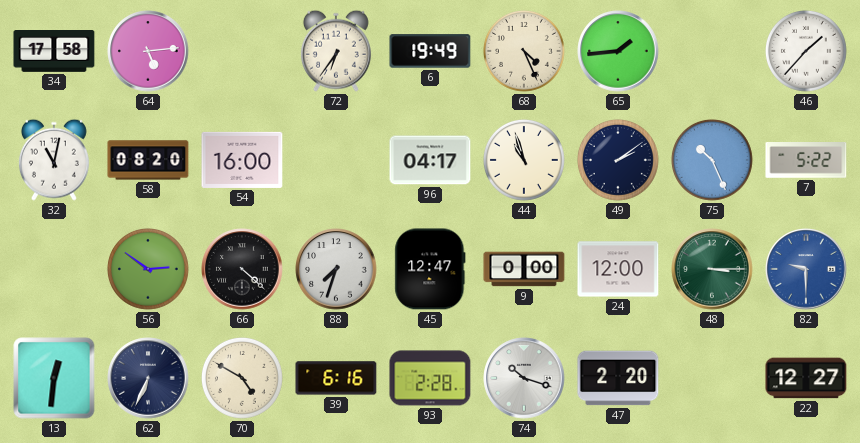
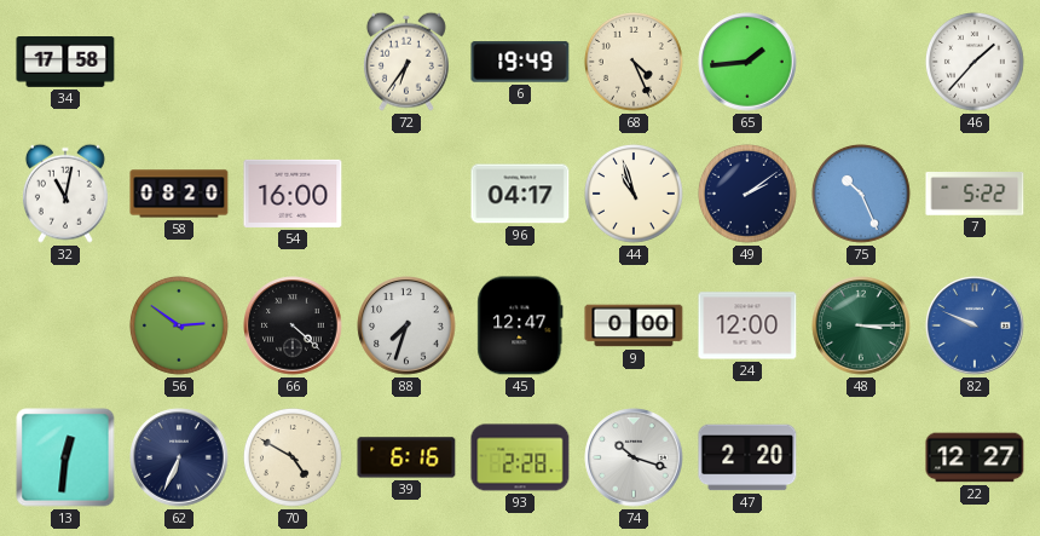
64: 5:14 -> none
82: 9:30 -> 9:49
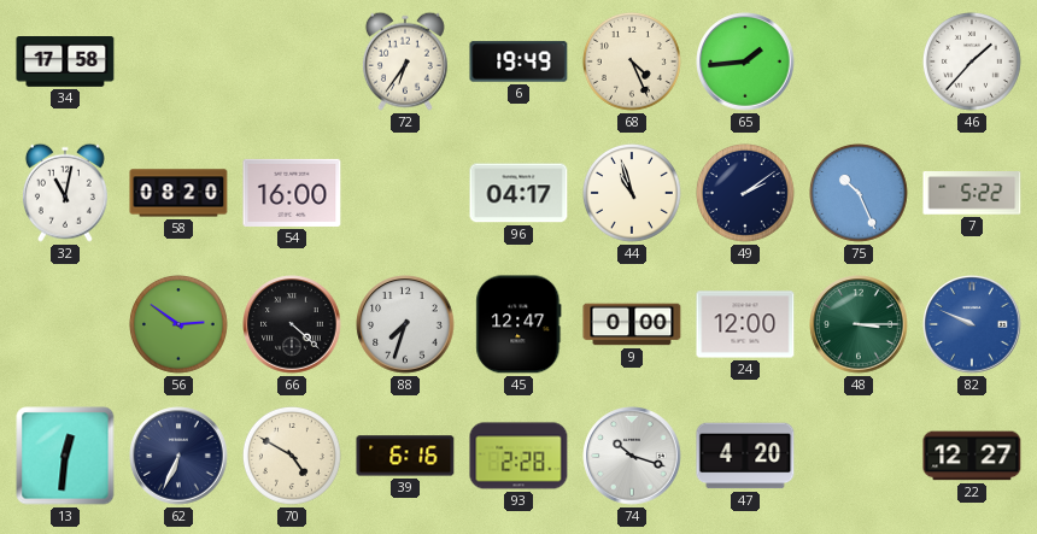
47: 2:20 -> 4:20
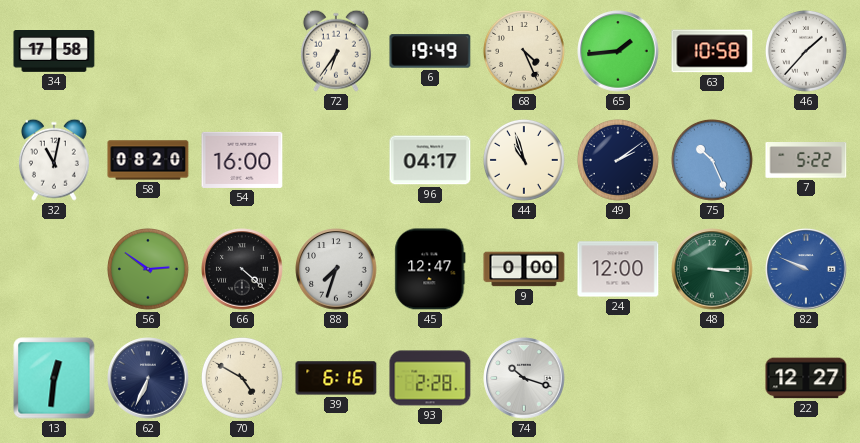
63: none -> 10:58
47: 4:20 -> none
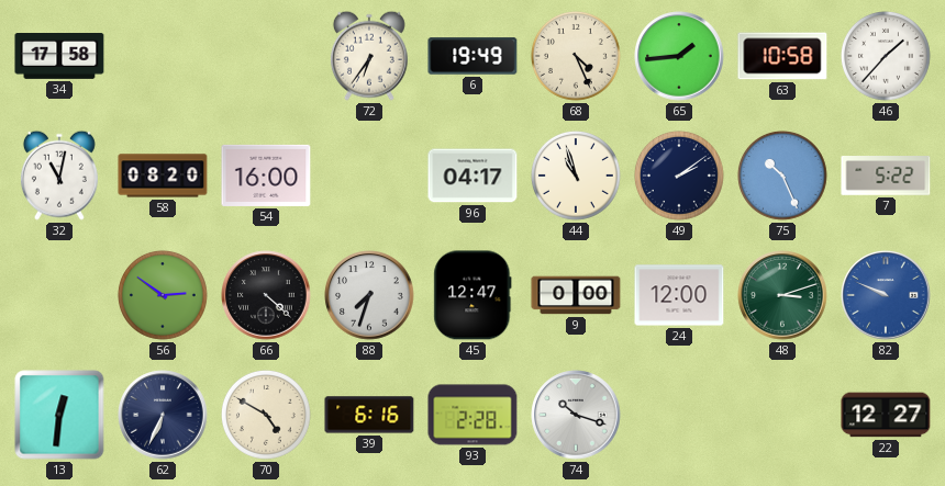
48: 3:15 -> 3:12
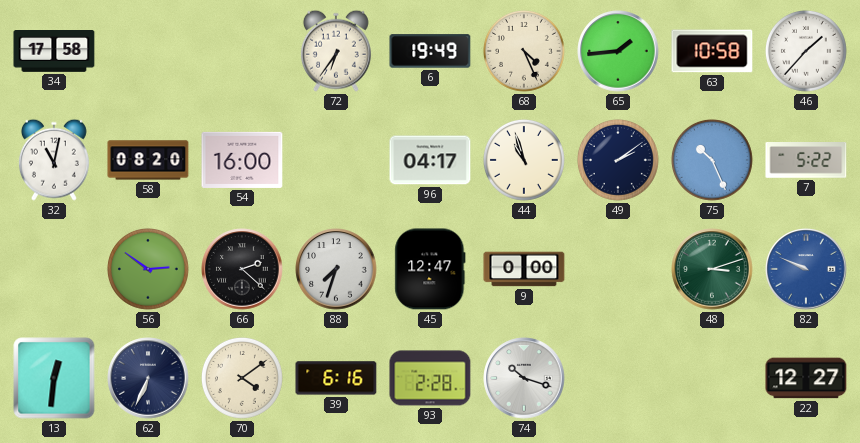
66: 4:22 -> 2:22
24: 12:00 -> none
70: 4:50 -> 4:09
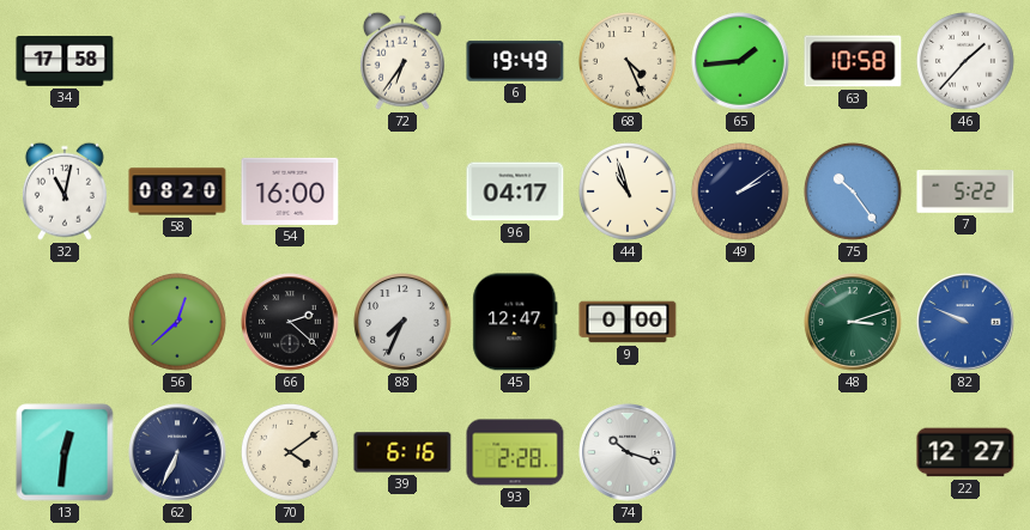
75: 10:26 -> 10:24
56: 2:51 -> 12:38
88: 7:33 -> 7:34
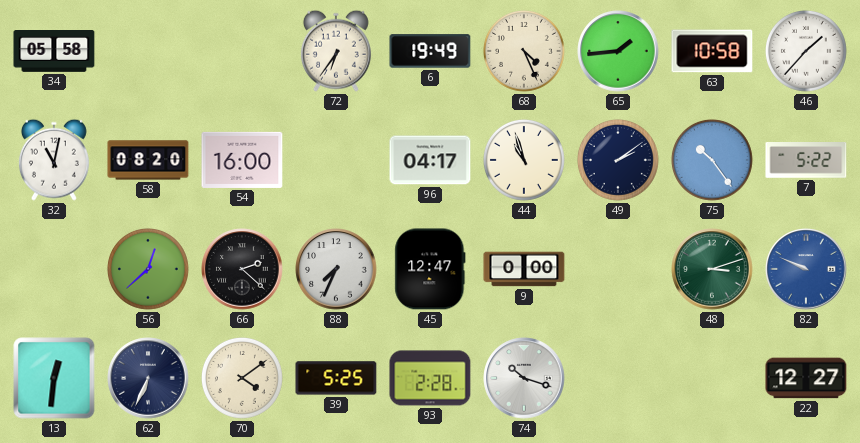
34: 17:58 -> 05:58
39: 6:16 -> 5:25
